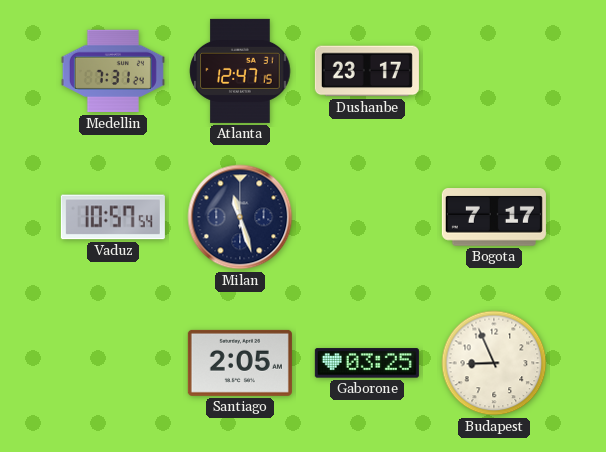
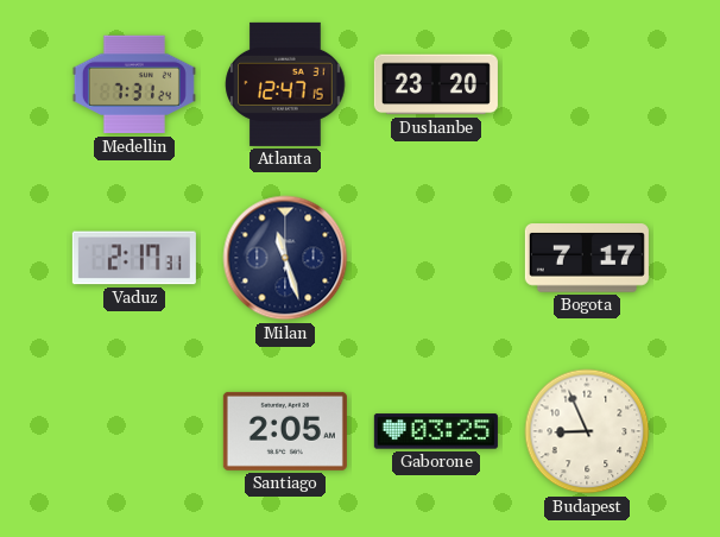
Dushanbe: 23:17 -> 23:20
Vaduz: 10:57 -> 2:17
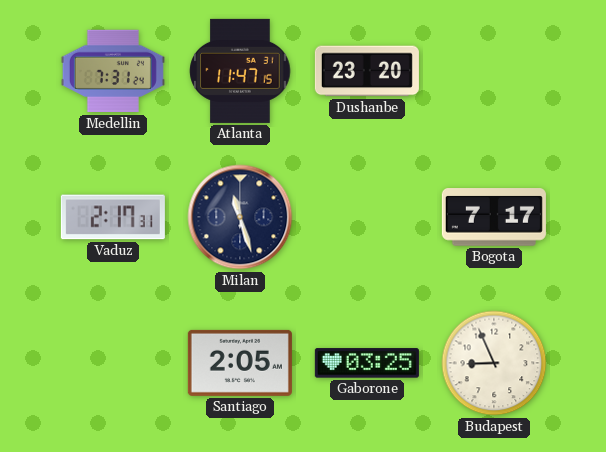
Atlanta: 12:47 -> 11:47
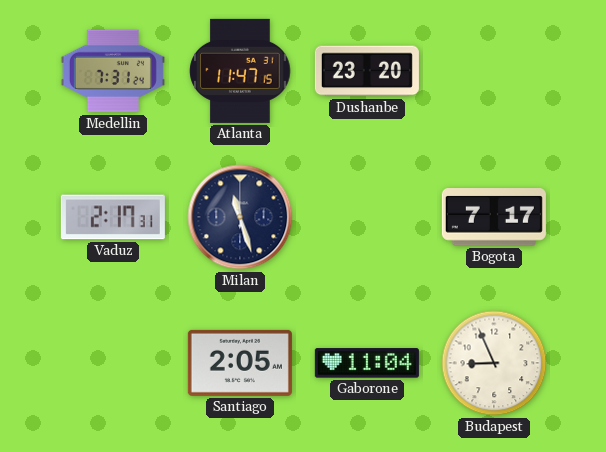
Gaborone: 03:25 -> 11:04
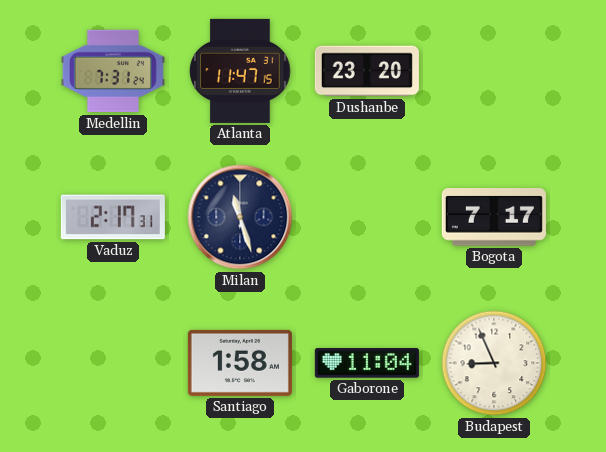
Santiago: 2:05 -> 1:58
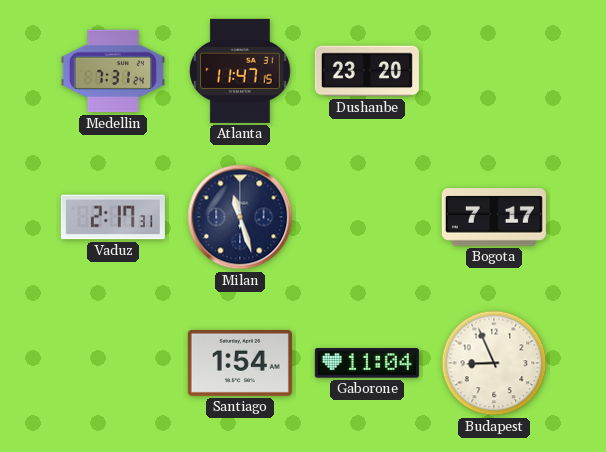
Santiago: 1:58 -> 1:54
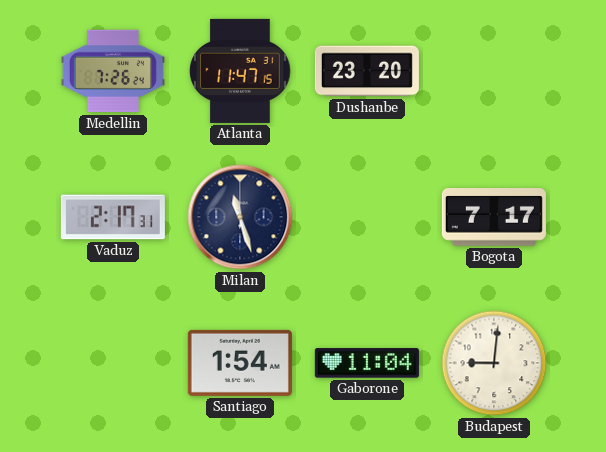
Medellin: 7:31 -> 7:26
Budapest: 8:56 -> 9:01
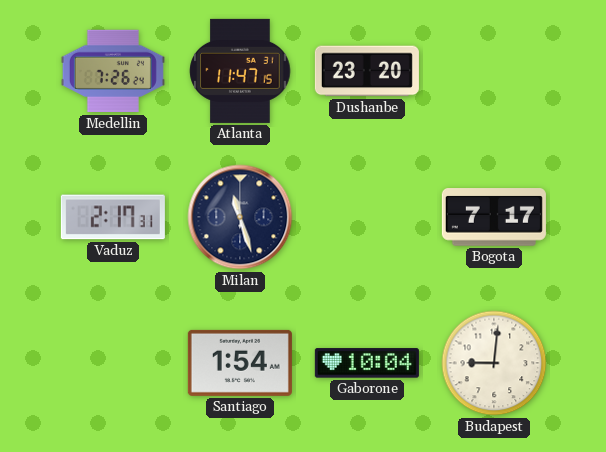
Gaborone: 11:04 -> 10:04
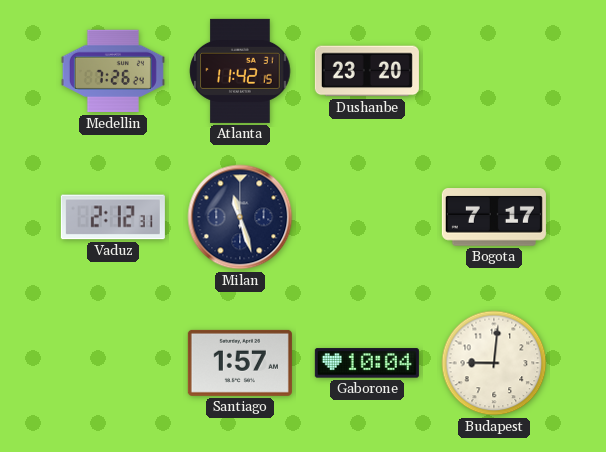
Atlanta: 11:47 -> 11:42
Vaduz: 2:17 -> 2:12
Santiago: 1:54 -> 1:57
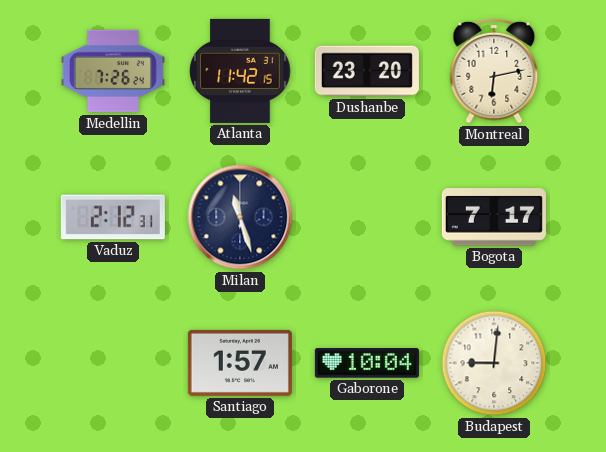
Montreal: none -> 6:13
